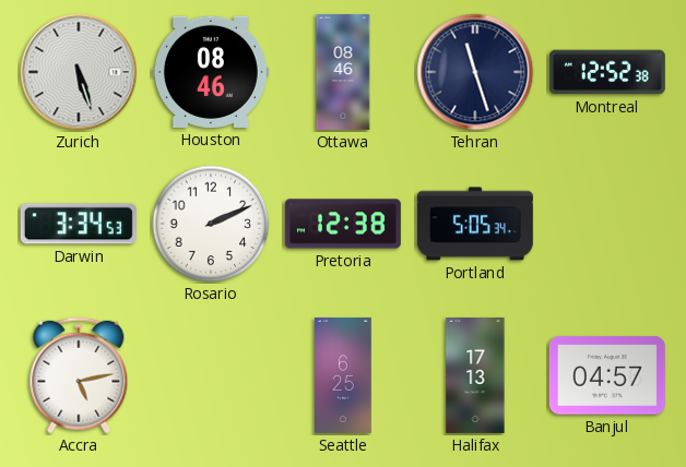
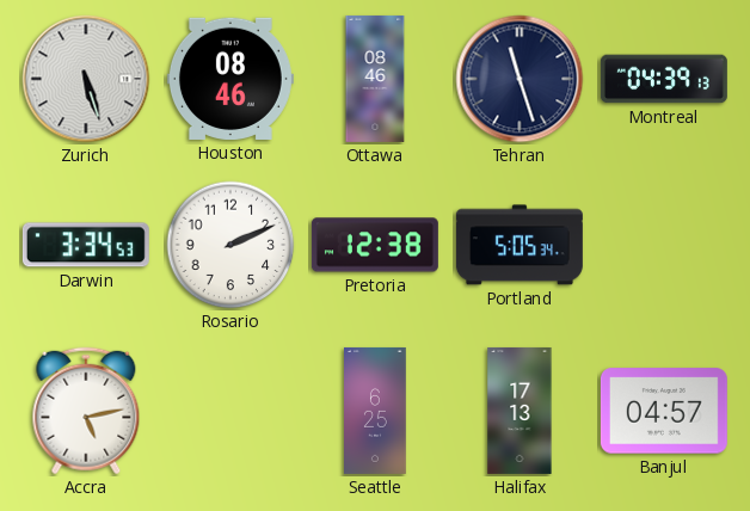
Montreal: 12:52 -> 04:39
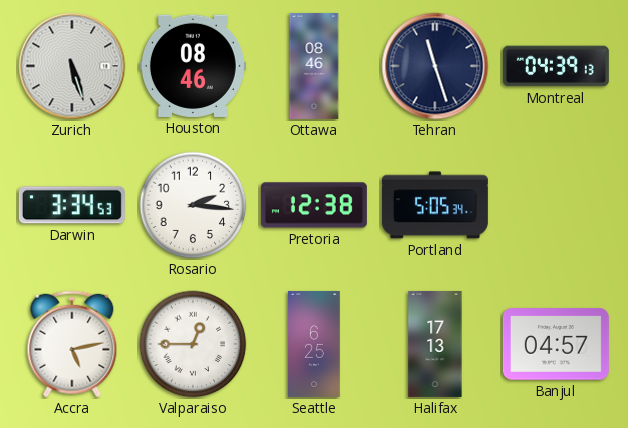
Rosario: 2:11 -> 2:16
Valparaiso: none -> 12:45
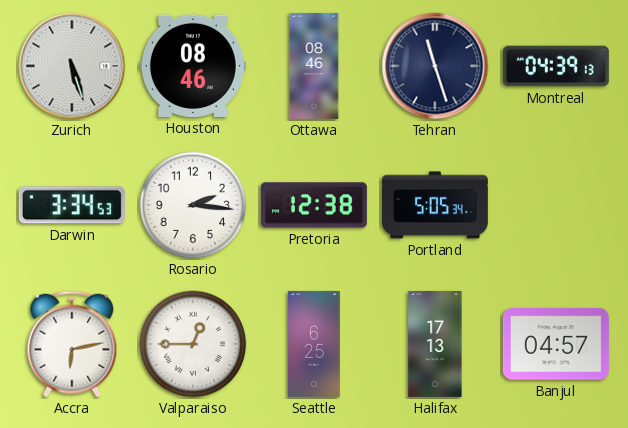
Accra: 5:13 -> 6:13
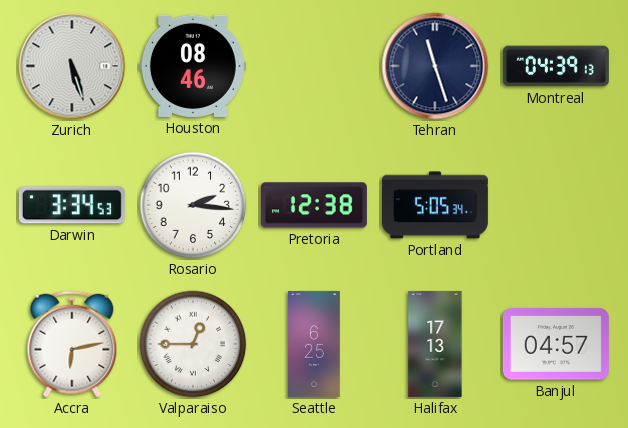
Ottawa: 08:46 -> none
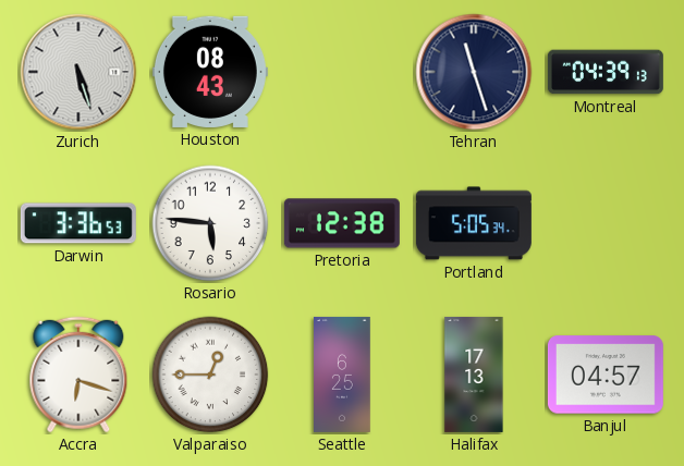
Houston: 08:46 -> 08:43
Darwin: 3:34 -> 3:36
Rosario: 2:16 -> 5:46
Accra: 6:13 -> 6:18
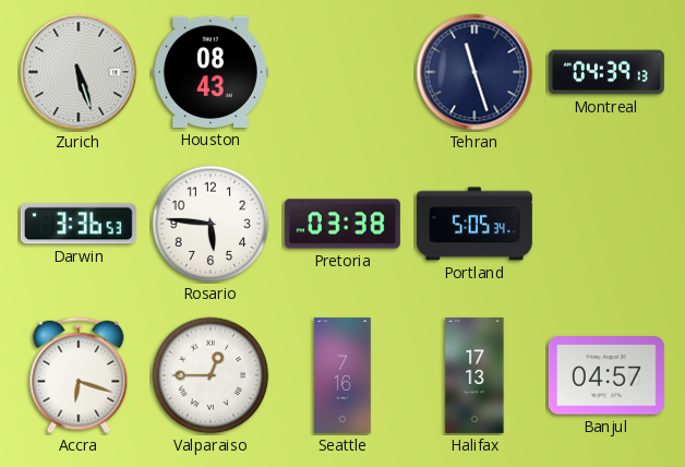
Pretoria: 12:38 -> 03:38
Seattle: 6:25 -> 7:16
